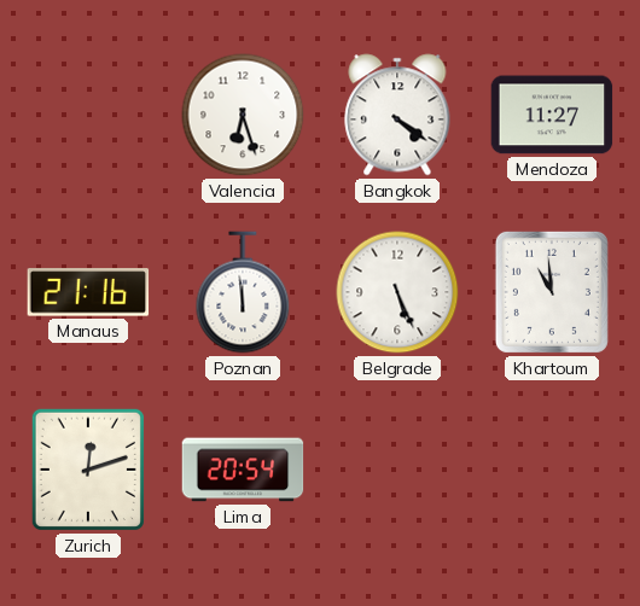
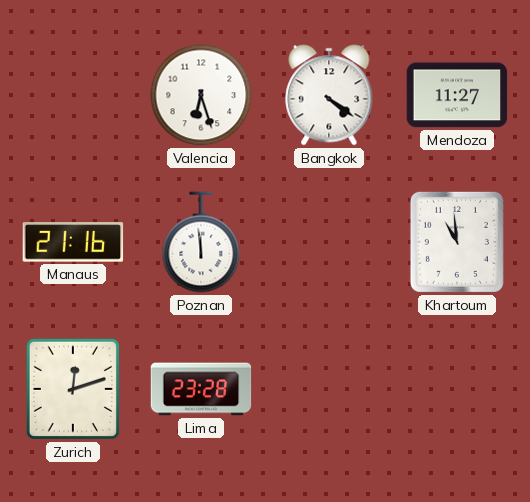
Belgrade: 5:26 -> none
Lima: 20:54 -> 23:28
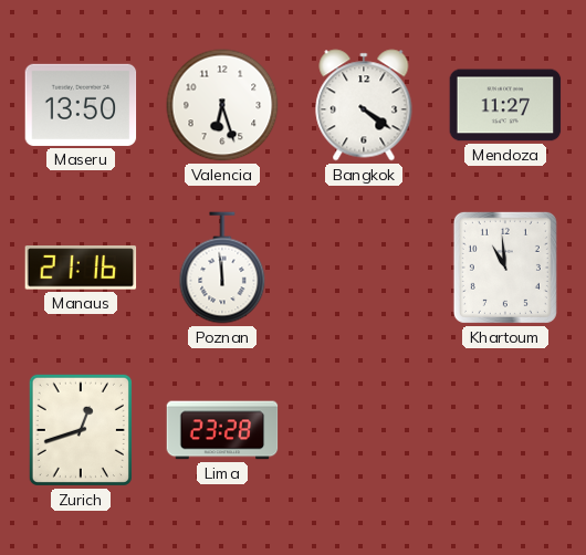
Maseru: none -> 13:50
Zurich: 12:12 -> 12:42
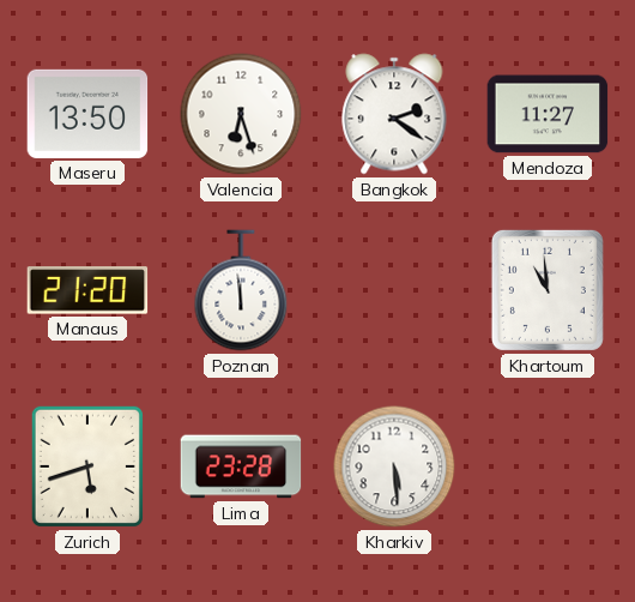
Bangkok: 4:21 -> 2:21
Manaus: 21:16 -> 21:20
Zurich: 12:42 -> 5:42
Kharkiv: none -> 5:29
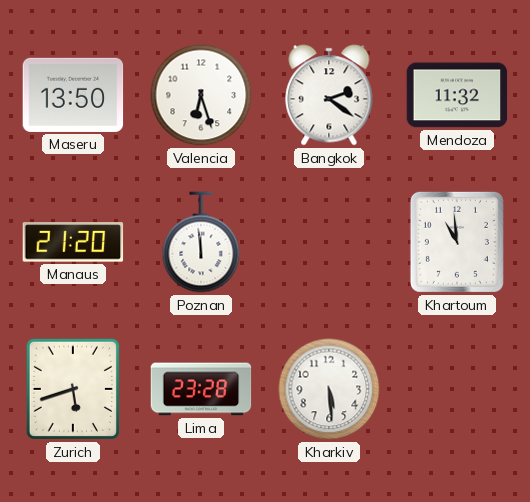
Mendoza: 11:27 -> 11:32
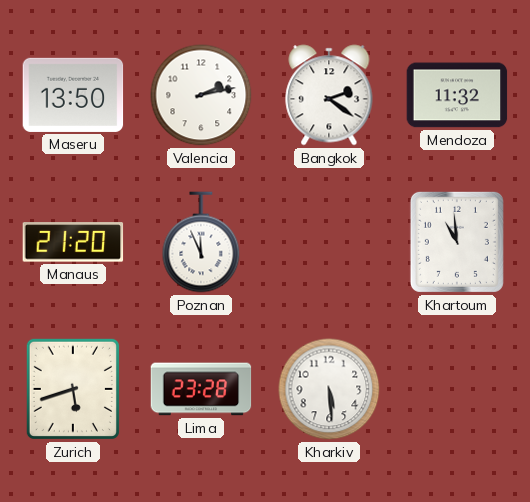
Valencia: 6:27 -> 2:13
Poznan: 11:59 -> 11:56
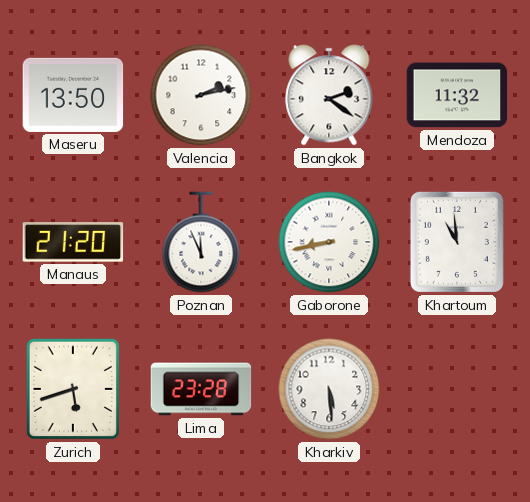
Gaborone: none -> 8:43
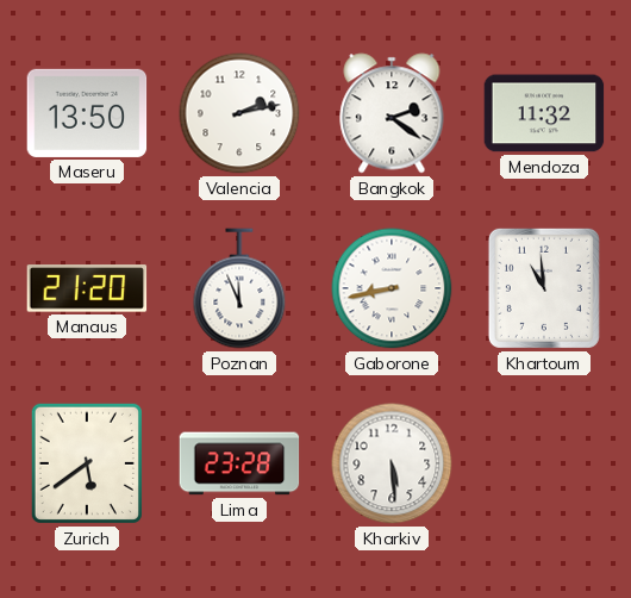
Zurich: 5:42 -> 5:39
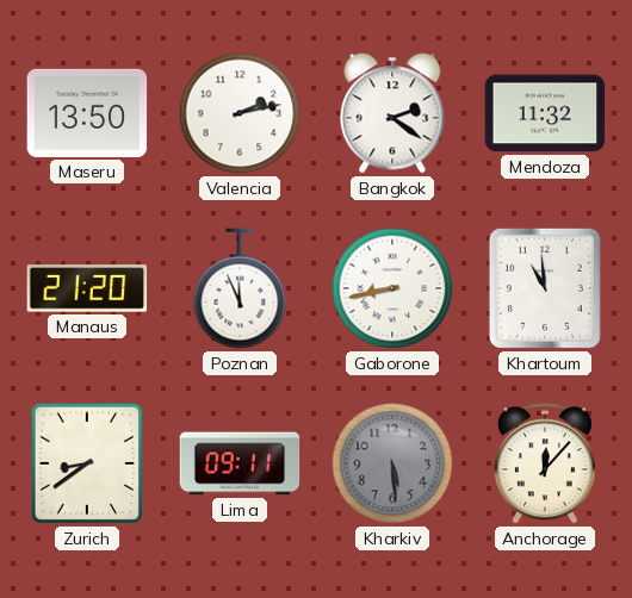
Zurich: 5:39 -> 8:39
Lima: 23:28 -> 09:11
Kharkiv dial: white -> grey
Anchorage: none -> 12:07
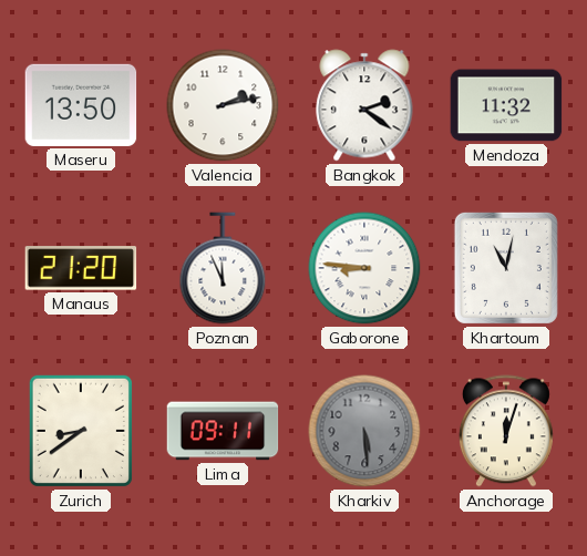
Gaborone: 8:43 -> 8:46
Khartoum: 10:59 -> 11:02
Anchorage: 12:07 -> 12:03
